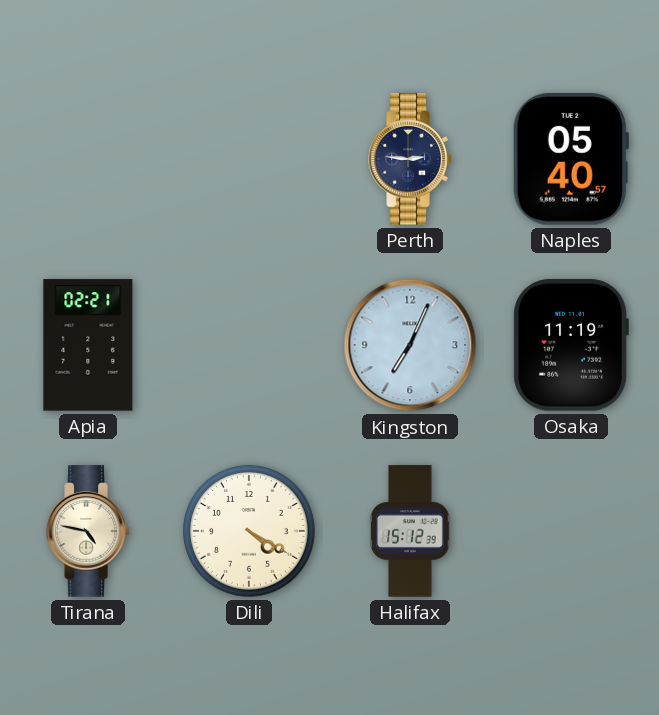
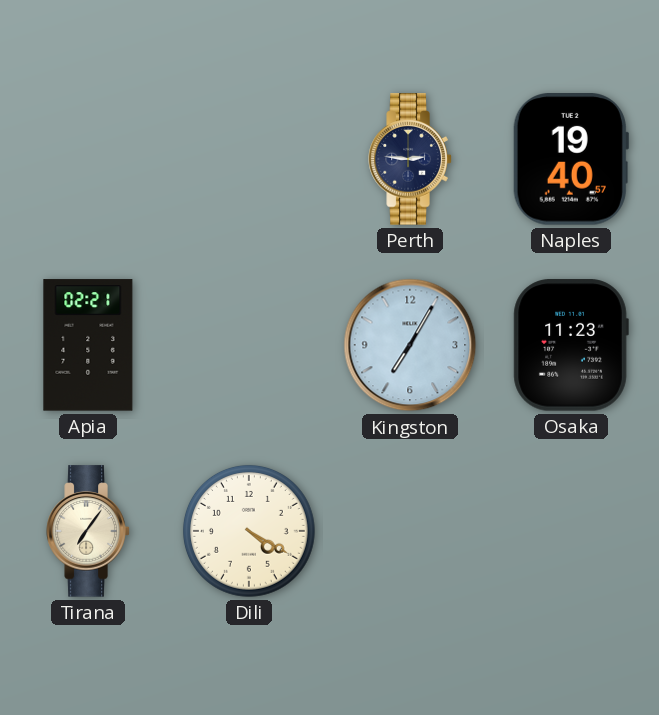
Naples: 05:40 -> 19:40
Kingston: 7:04 -> 7:05
Osaka: 11:19 -> 11:23
Tirana: 4:47 -> 7:06
Halifax: 15:12 -> none
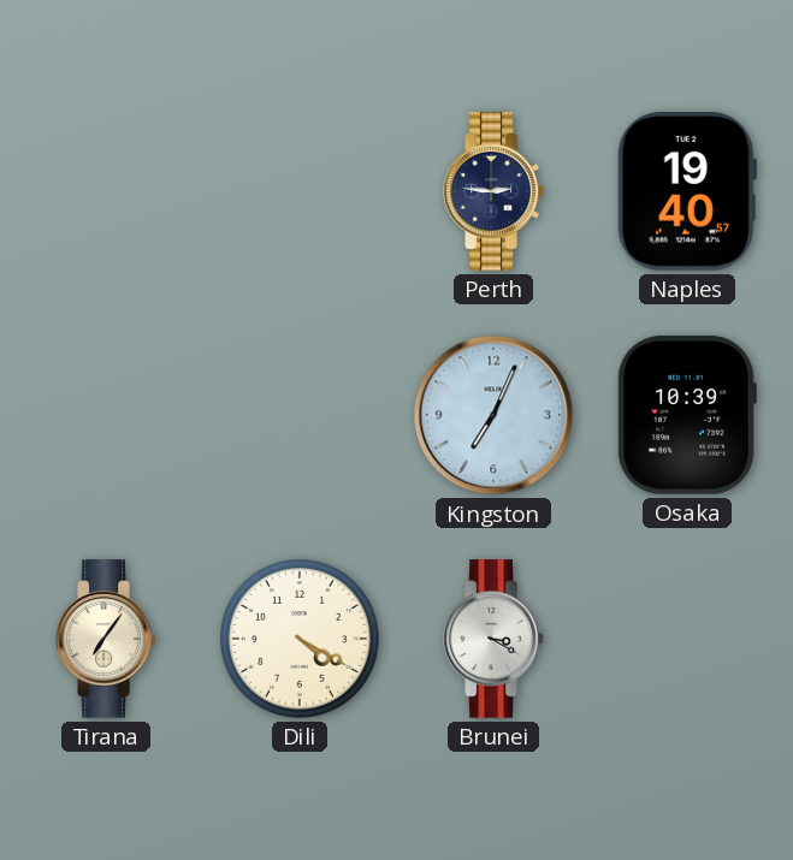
Apia: 02:21 -> none
Kingston: 7:05 -> 7:04
Osaka: 11:23 -> 10:39
Brunei: none -> 3:20
